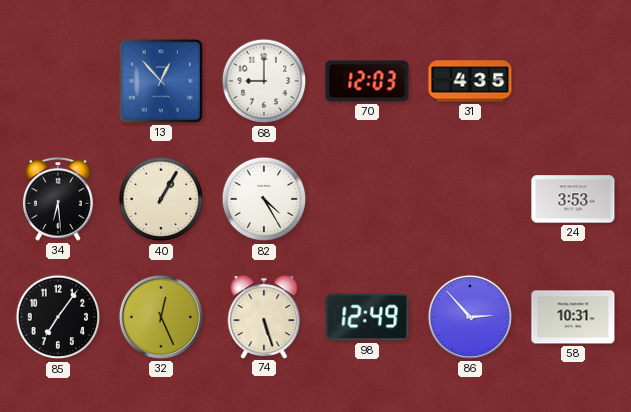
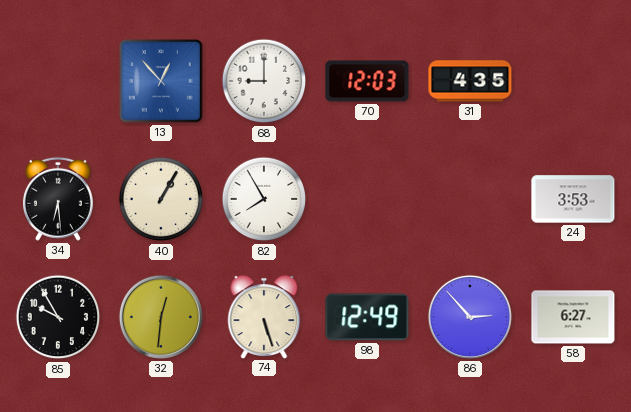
82: 4:25 -> 7:55
85: 7:06 -> 9:55
32: 12:26 -> 12:31
58: 10:31 -> 6:27
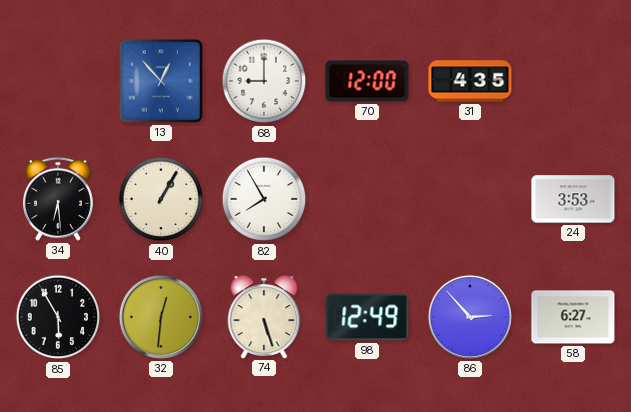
70: 12:03 -> 12:00
85: 9:55 -> 5:55
